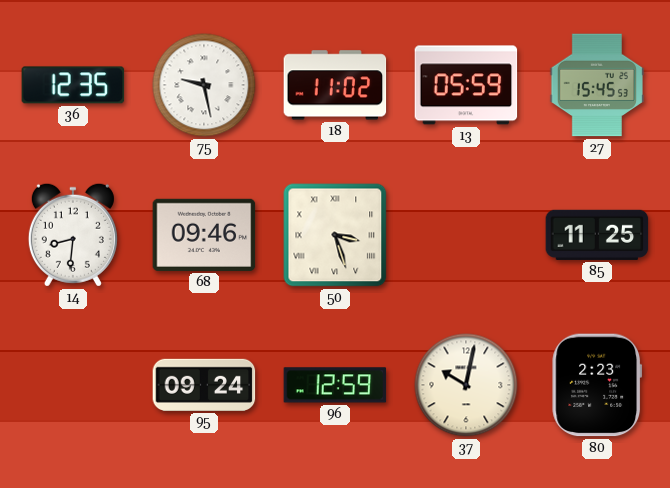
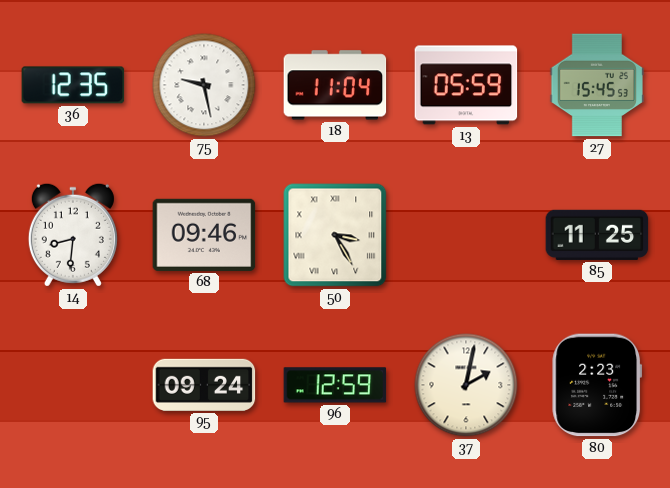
18: 11:02 -> 11:04
50: 3:27 -> 3:25
37: 10:02 -> 2:02
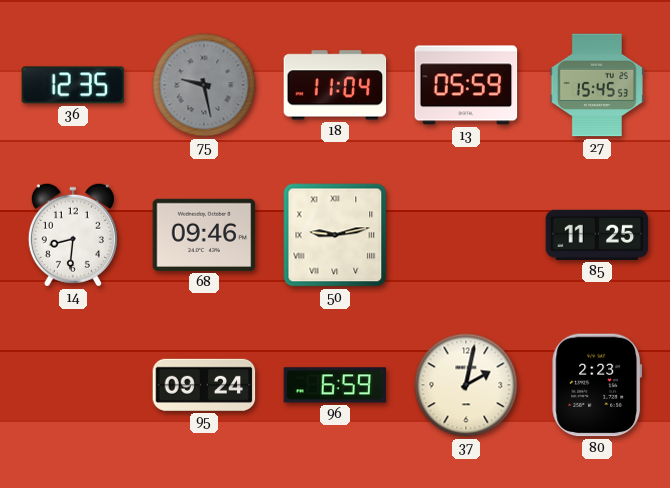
75 dial: white -> grey
50: 3:25 -> 9:13
96: 12:59 -> 6:59
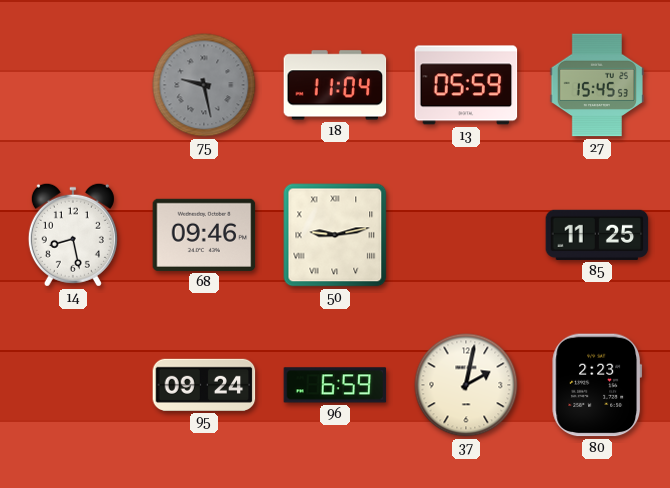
36: 12:35 -> none
14: 8:31 -> 8:28
